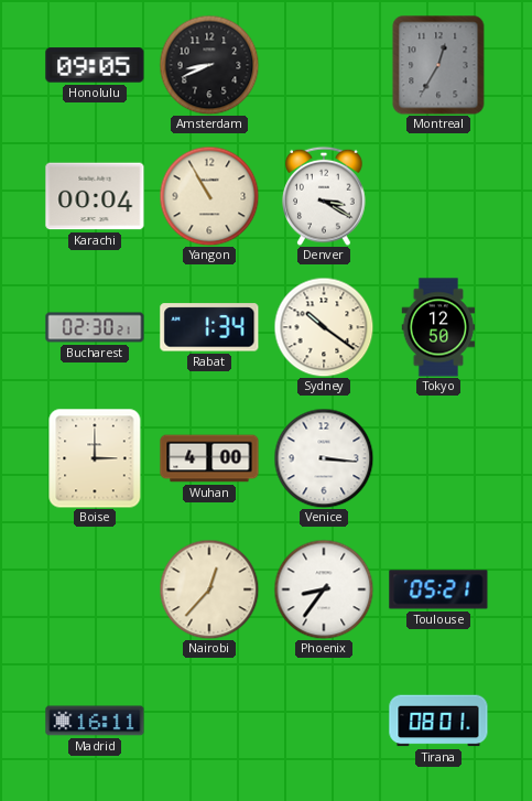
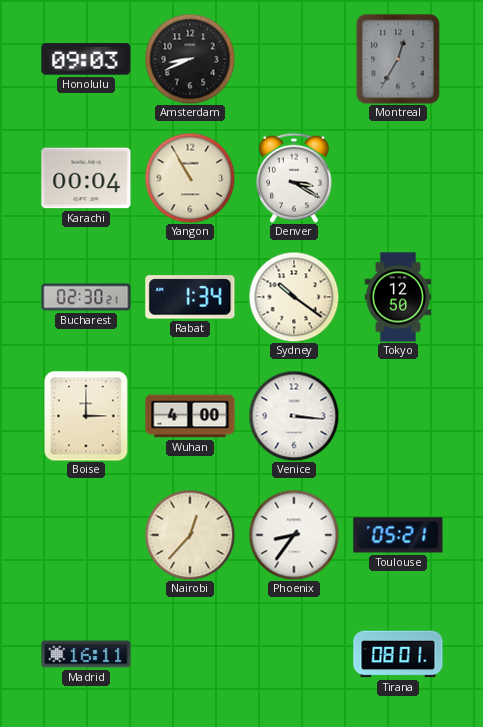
Honolulu: 09:05 -> 09:03
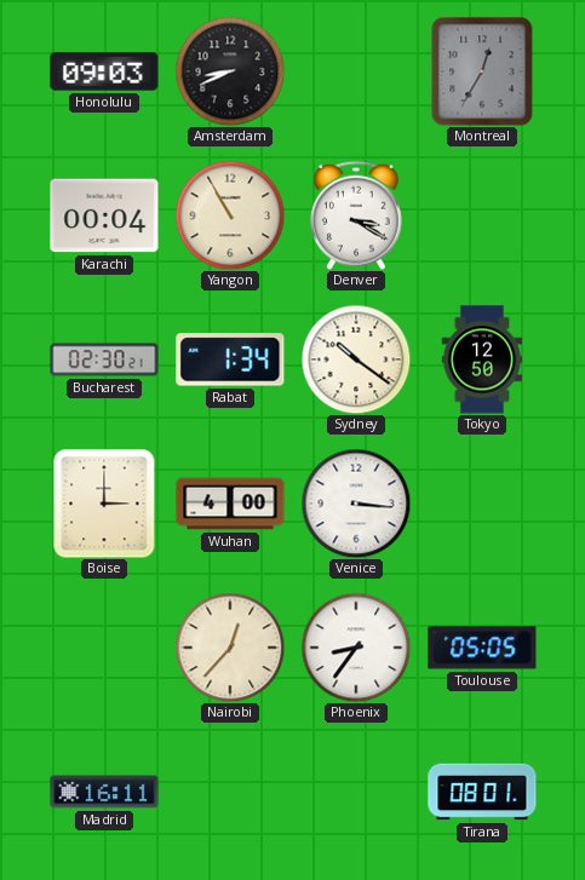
Toulouse: 05:21 -> 05:05
